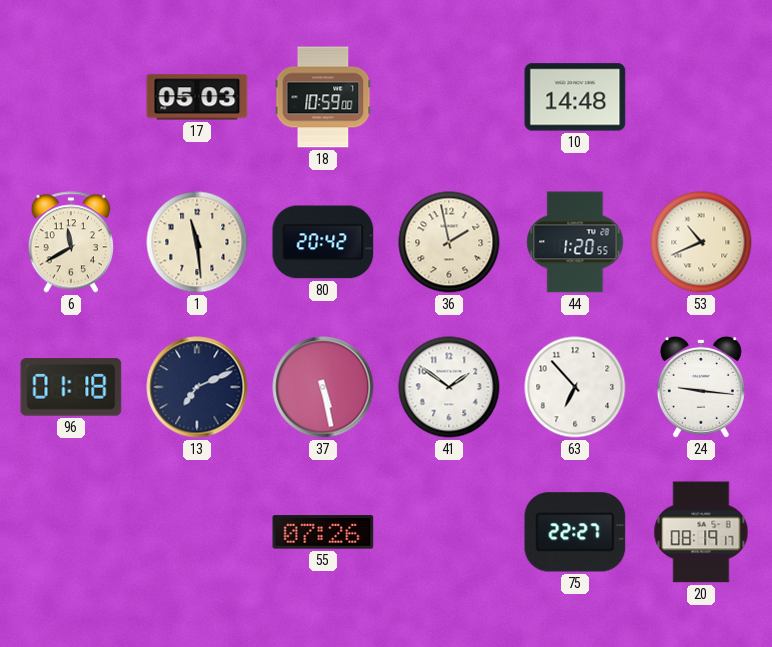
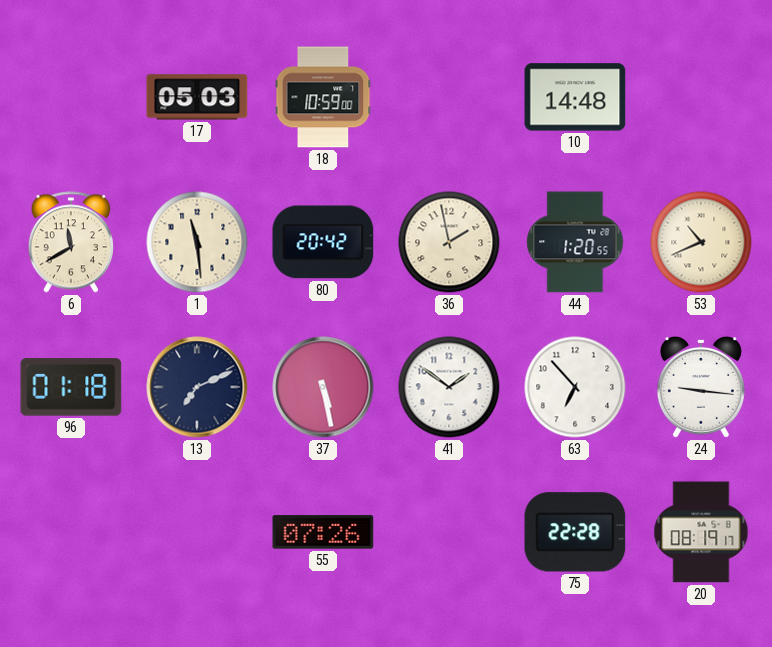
75: 22:27 -> 22:28
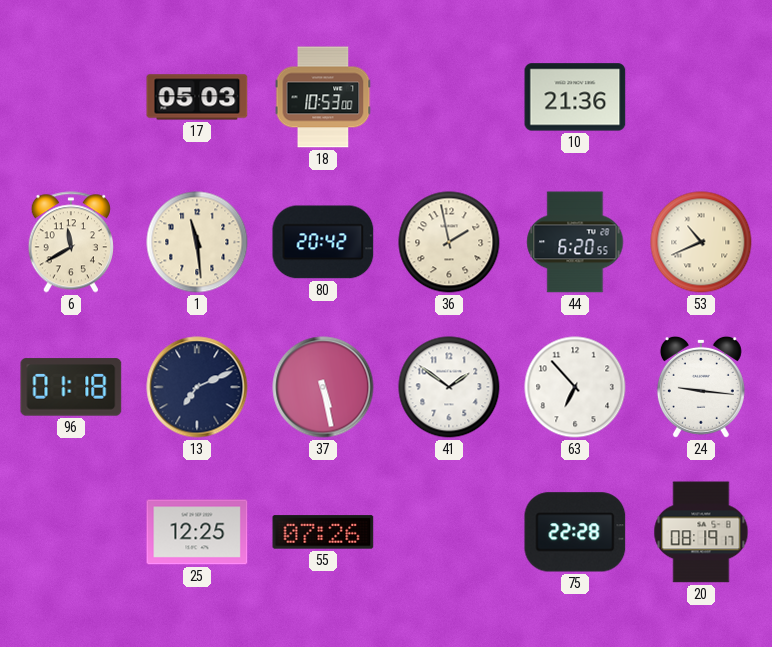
18: 10:59 -> 10:53
10: 14:48 -> 21:36
44: 1:20 -> 6:20
25: none -> 12:25
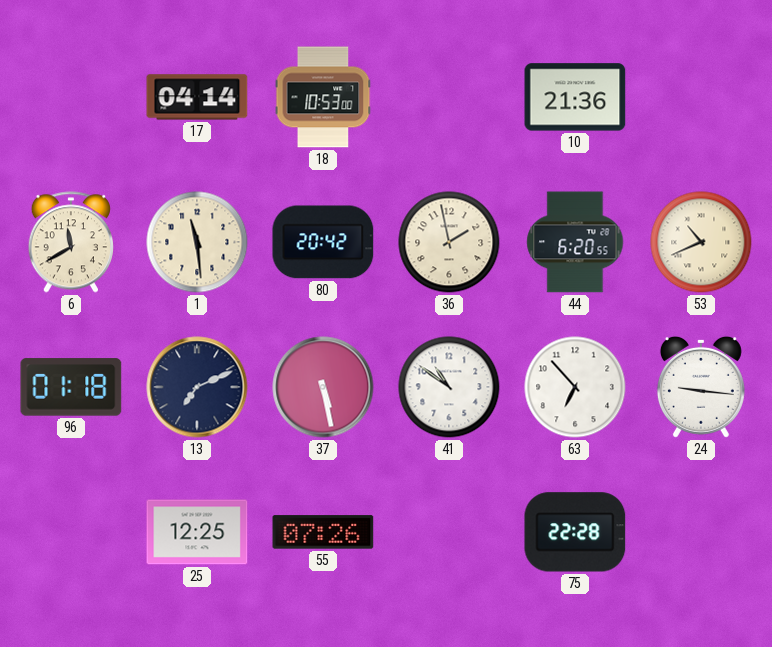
17: 05:03 -> 04:14
41: 1:51 -> 10:51
20: 08:19 -> none
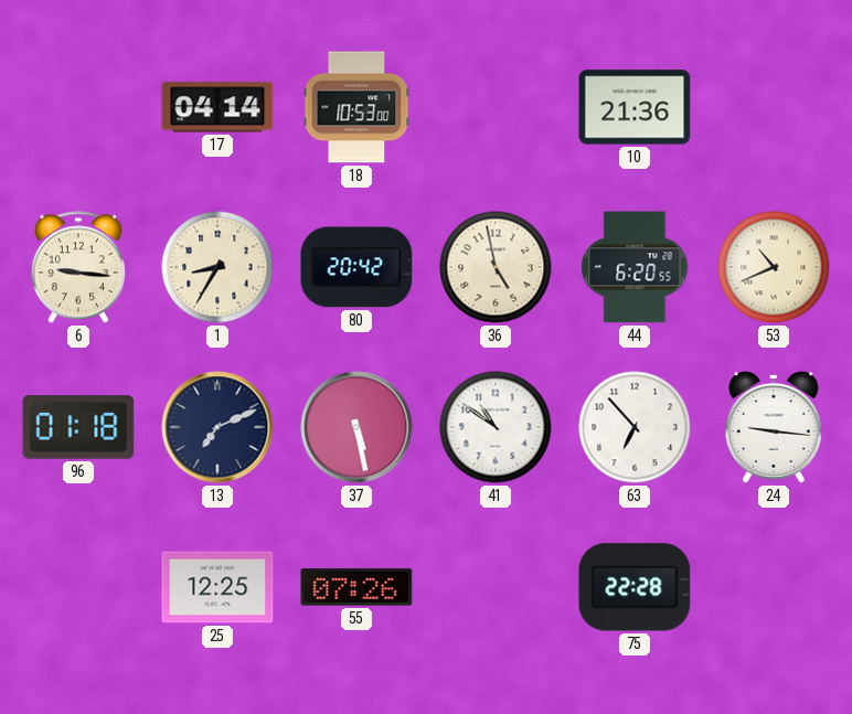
6: 11:40 -> 9:16
1: 11:29 -> 8:35
36: 1:58 -> 4:58
